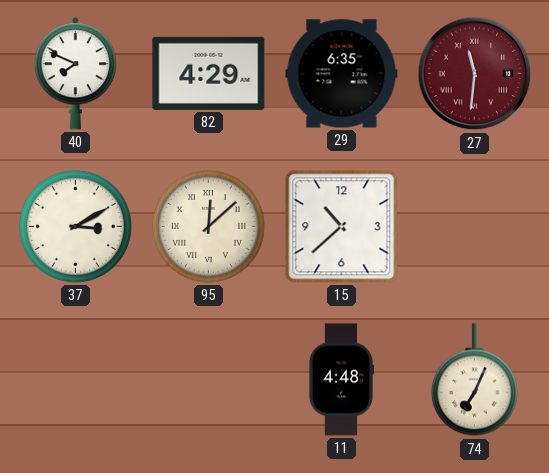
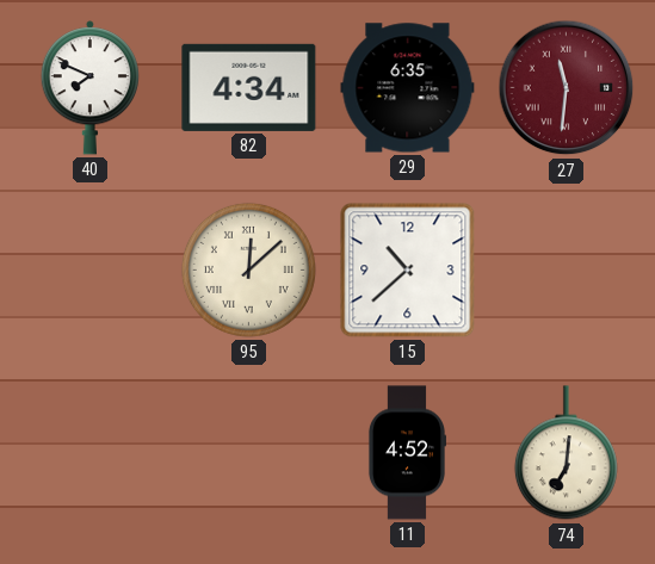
82: 4:29 -> 4:34
37: 3:10 -> none
11: 4:48 -> 4:52
74: 7:04 -> 7:01
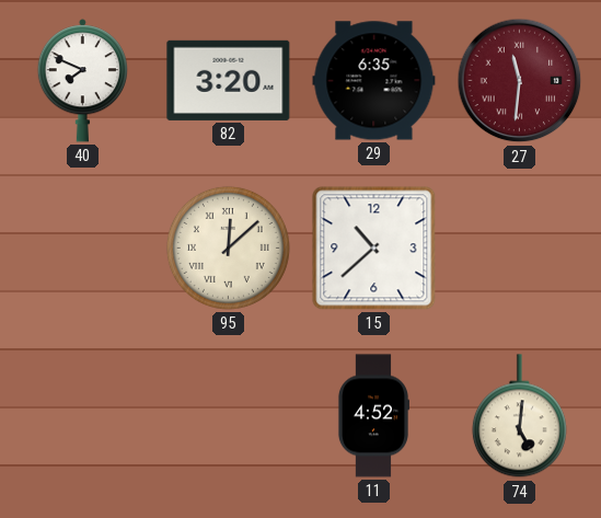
82: 4:34 -> 3:20
74: 7:01 -> 5:01
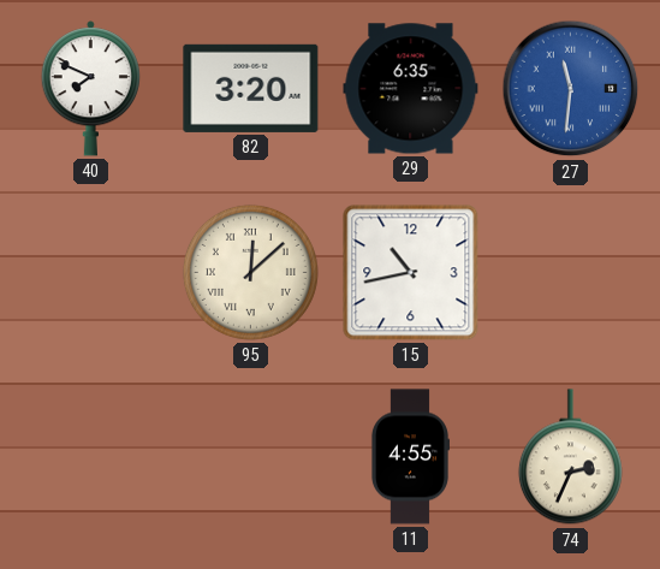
27 dial: burgundy -> blue
15: 10:38 -> 10:43
11: 4:52 -> 4:55
74: 5:01 -> 2:34
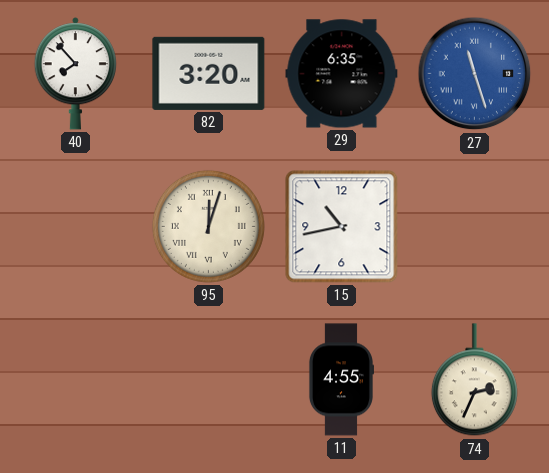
40: 7:49 -> 7:53
27: 11:31 -> 11:27
95: 12:08 -> 12:03
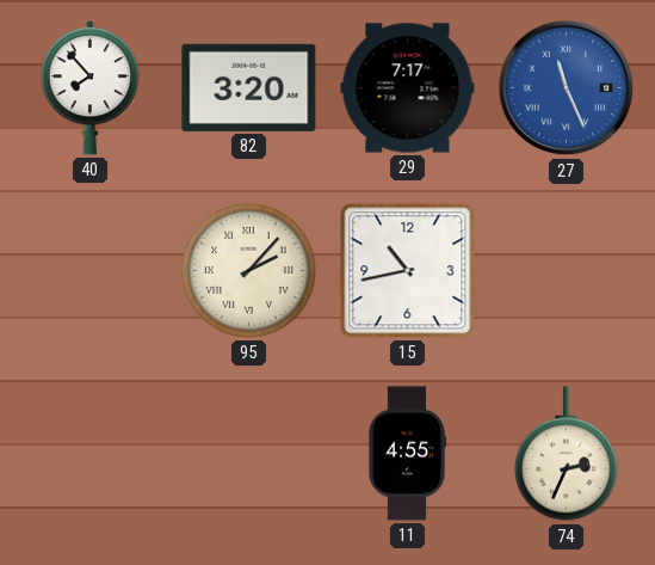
29: 6:35 -> 7:17
27: 11:27 -> 11:26
95: 12:03 -> 2:07
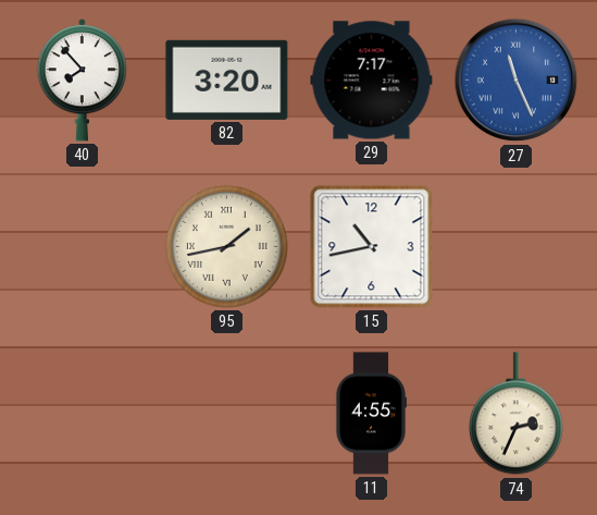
95: 2:07 -> 1:43
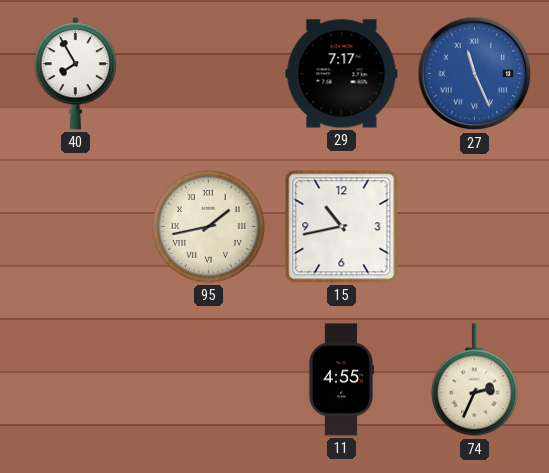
40: 7:53 -> 7:55
82: 3:20 -> none
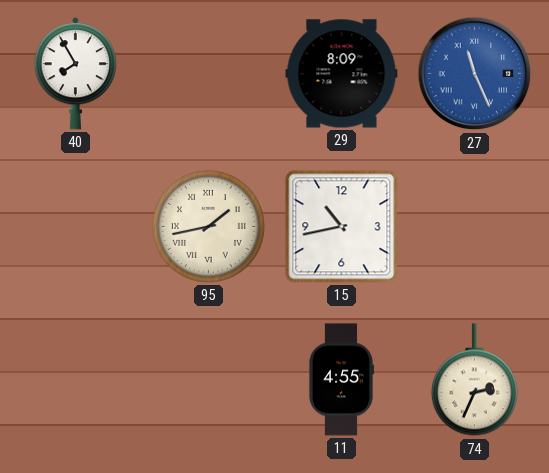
29: 7:17 -> 8:09
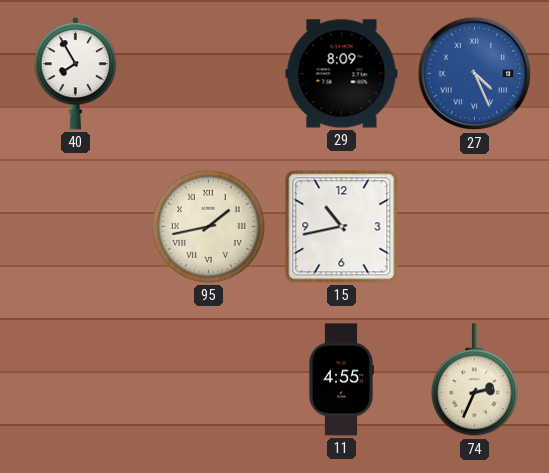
27: 11:26 -> 4:26
